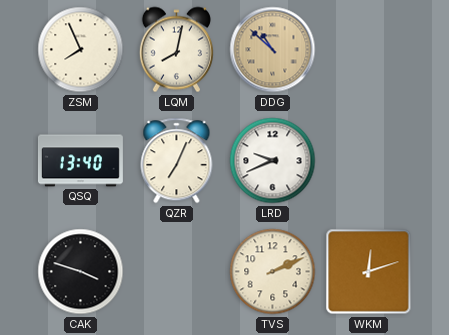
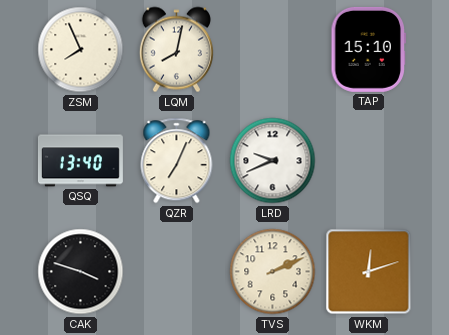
DDG: 10:52 -> none
TAP: none -> 15:10
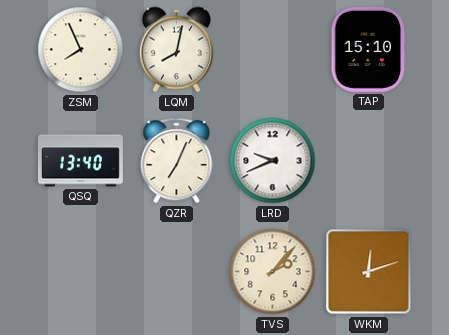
CAK: 3:48 -> none
TVS: 2:11 -> 2:07
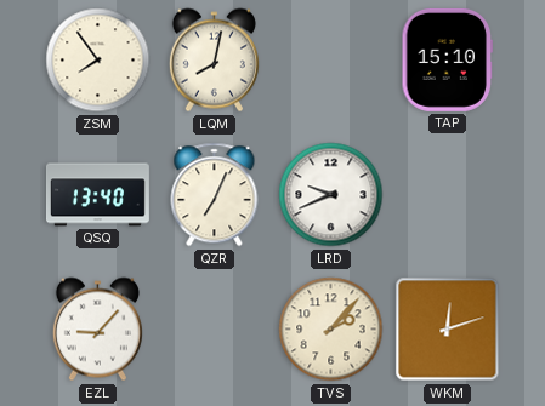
ZSM: 7:56 -> 7:54
EZL: none -> 9:07
